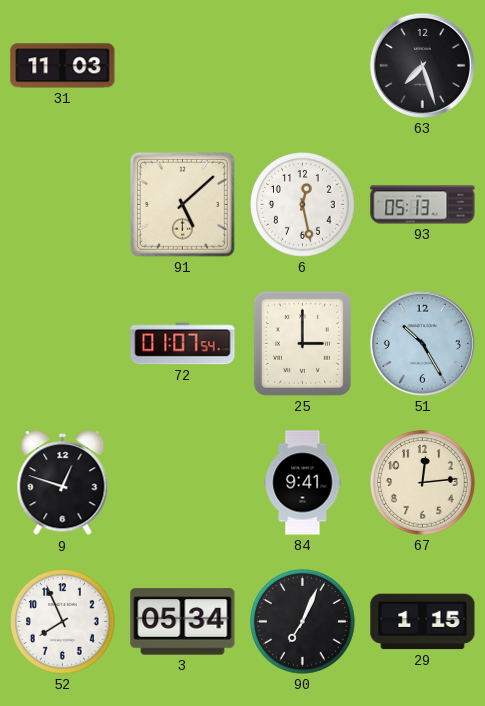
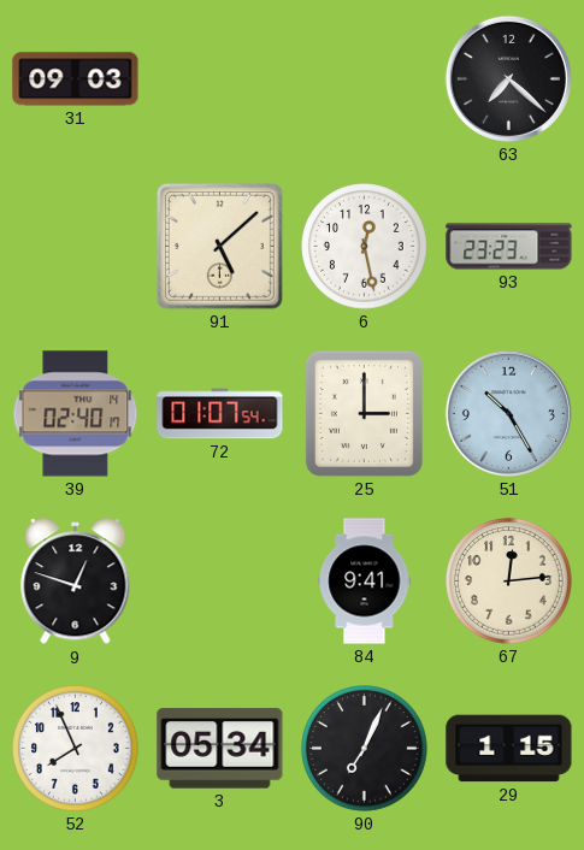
31: 11:03 -> 09:03
63: 7:27 -> 7:22
93: 05:13 -> 23:23
39: none -> 02:40
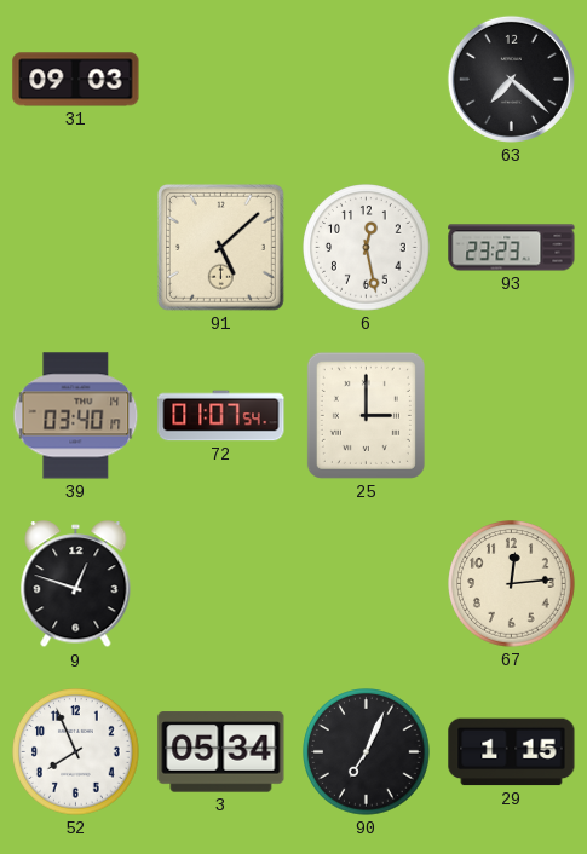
39: 02:40 -> 03:40
51: 10:25 -> none
84: 9:41 -> none
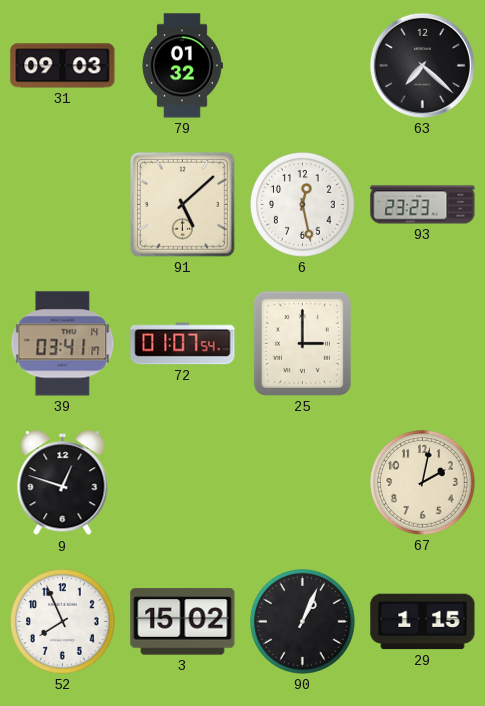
79: none -> 01:32
39: 03:40 -> 03:41
67: 12:14 -> 2:02
3: 05:34 -> 15:02
90: 7:04 -> 1:04
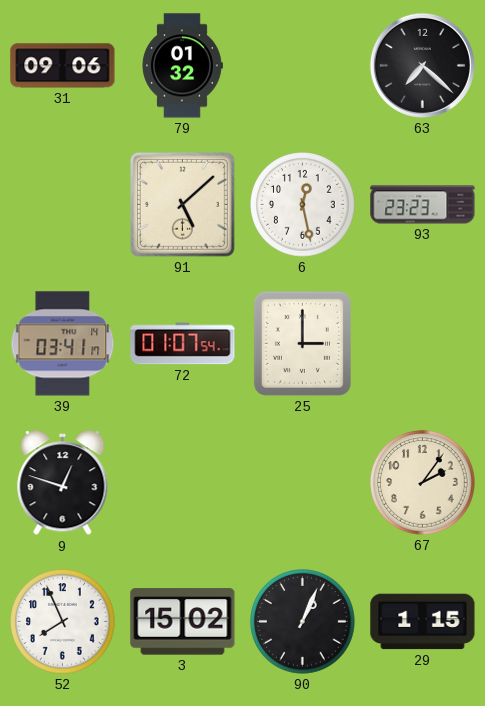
31: 09:03 -> 09:06
67: 2:02 -> 2:06
